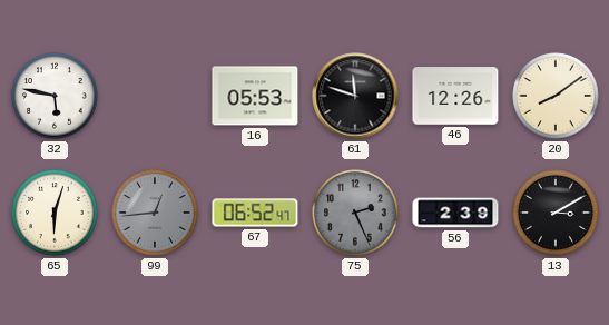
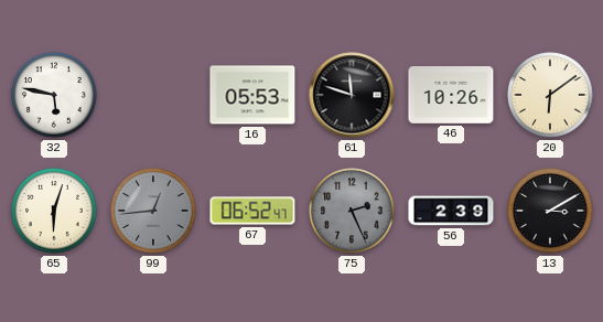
46: 12:26 -> 10:26
20: 8:09 -> 6:09
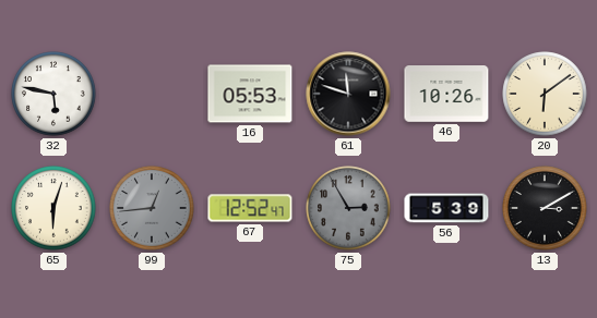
67: 06:52 -> 12:52
75: 2:26 -> 2:55
56: 2:39 -> 5:39
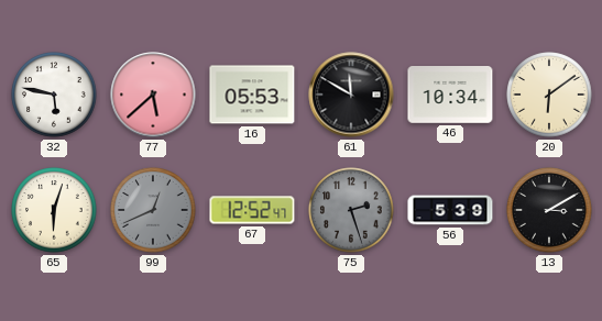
77: none -> 5:38
61: 11:48 -> 11:50
46: 10:26 -> 10:34
99: 12:44 -> 12:41
75: 2:55 -> 2:27
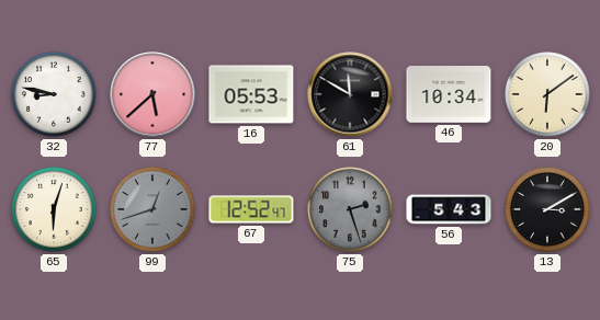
32: 5:47 -> 8:47
99: 12:41 -> 12:42
56: 5:39 -> 5:43
